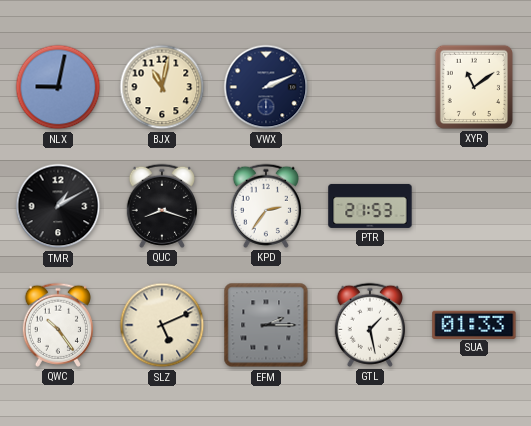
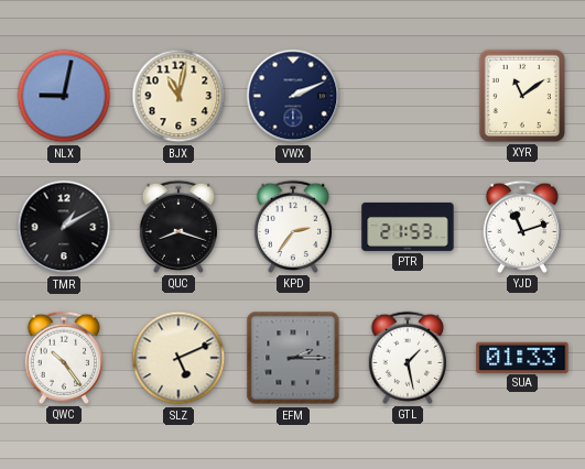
YJD: none -> 11:12
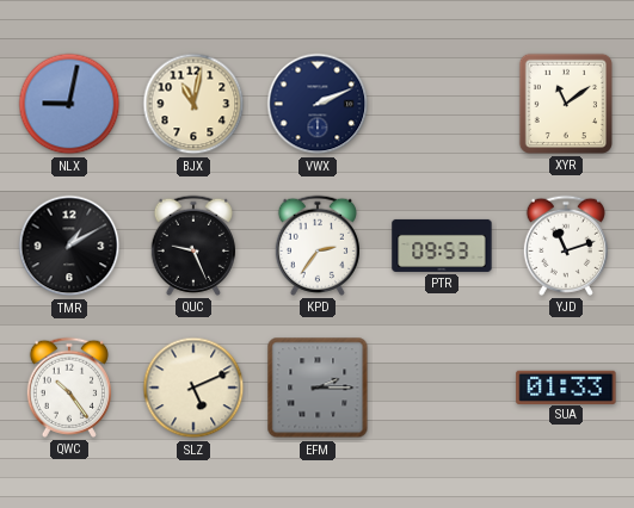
QUC: 8:18 -> 9:26
PTR: 21:53 -> 09:53
GTL: 1:28 -> none
